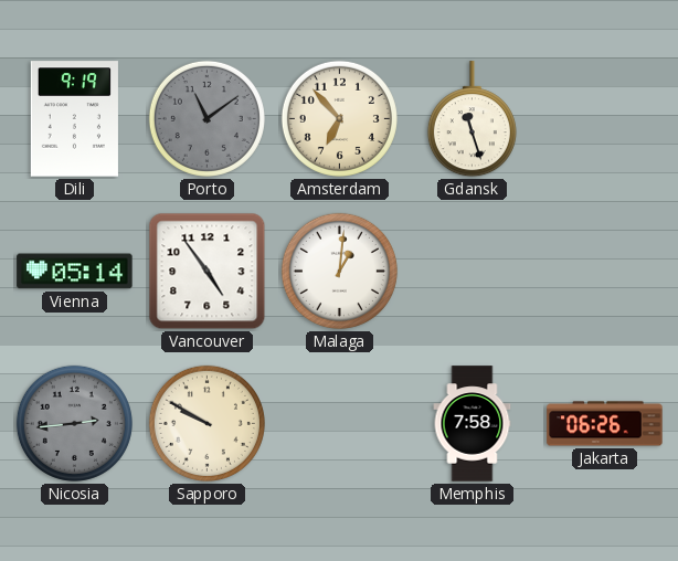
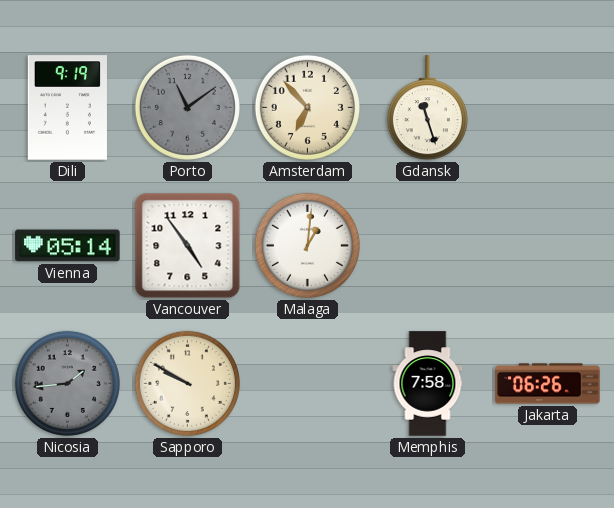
Nicosia: 2:44 -> 1:44
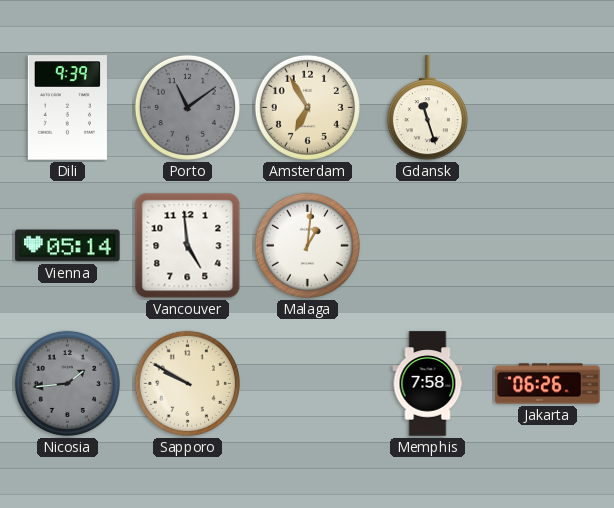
Dili: 9:19 -> 9:39
Amsterdam: 6:53 -> 6:55
Vancouver: 4:54 -> 4:59
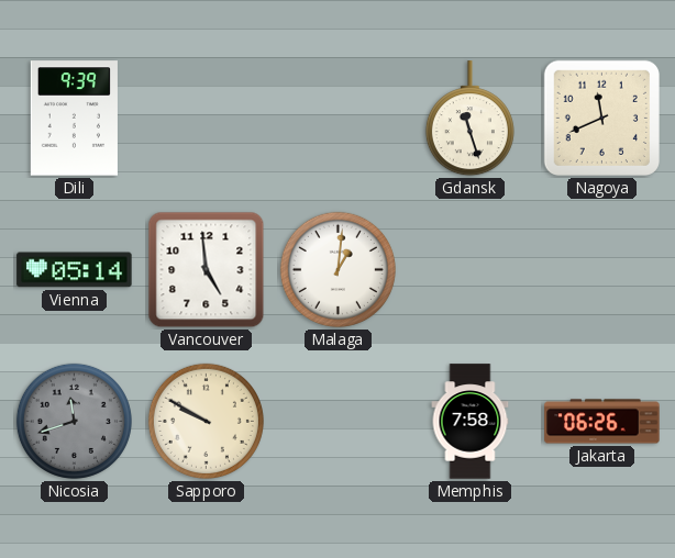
Porto: 11:09 -> none
Amsterdam: 6:55 -> none
Nagoya: none -> 11:41
Nicosia: 1:44 -> 11:42
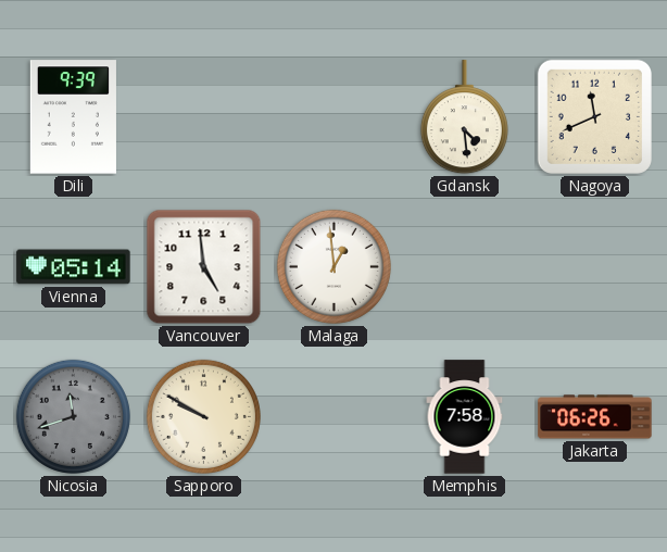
Gdansk: 11:27 -> 4:29
Malaga: 1:01 -> 12:59
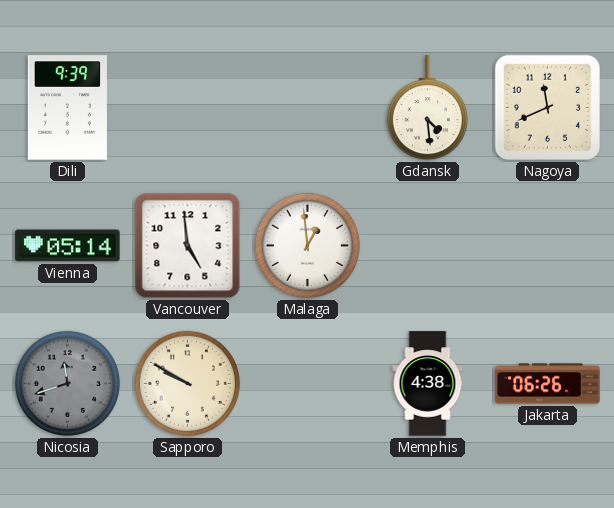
Memphis: 7:58 -> 4:38
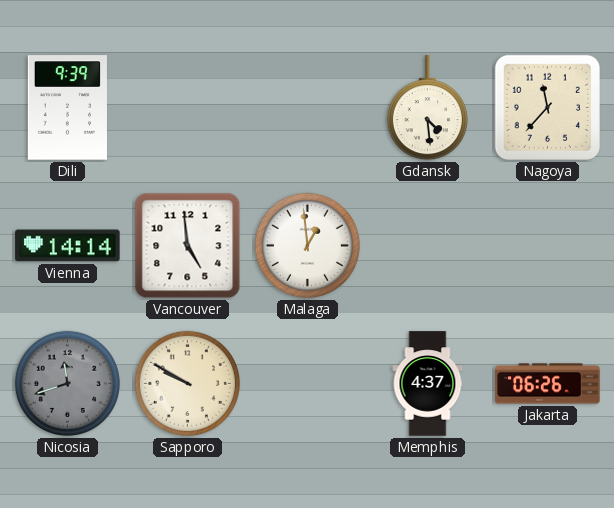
Nagoya: 11:41 -> 11:37
Vienna: 05:14 -> 14:14
Memphis: 4:38 -> 4:37
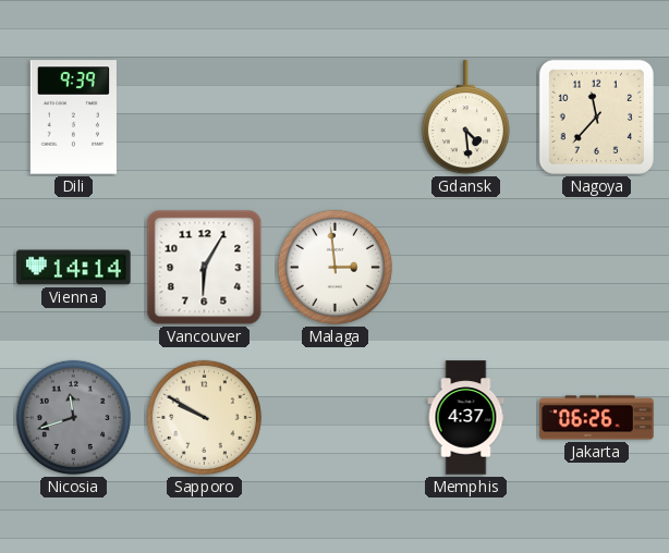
Vancouver: 4:59 -> 6:05
Malaga: 12:59 -> 2:59
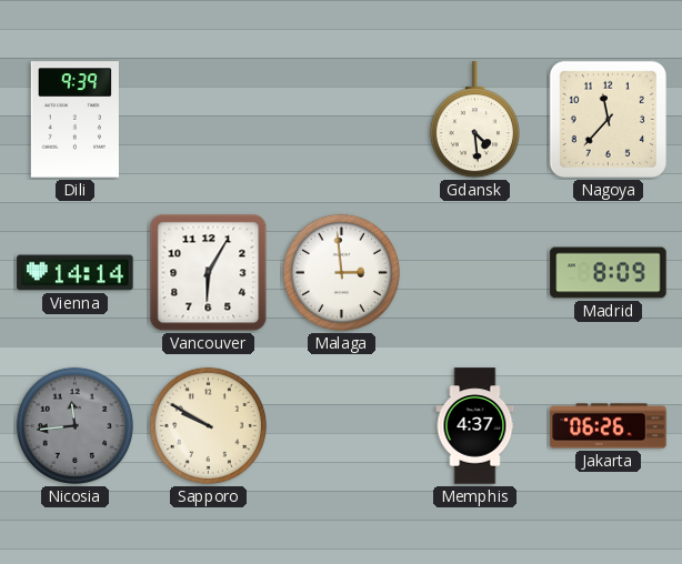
Madrid: none -> 8:09
Nicosia: 11:42 -> 11:44
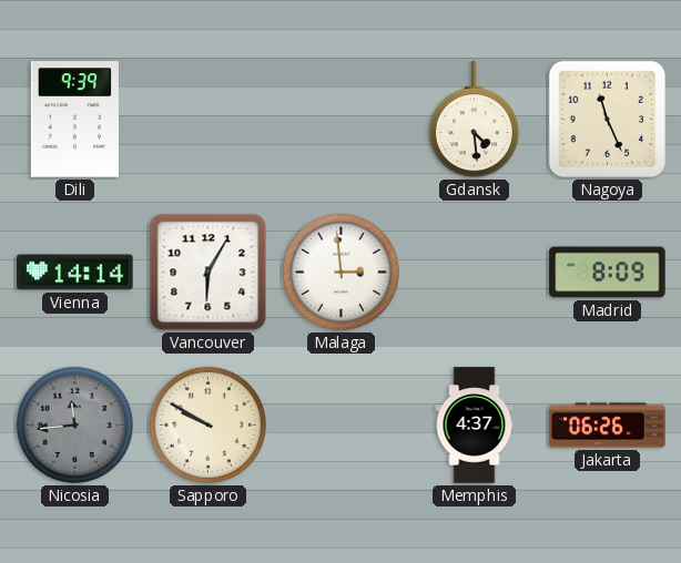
Nagoya: 11:37 -> 11:26
